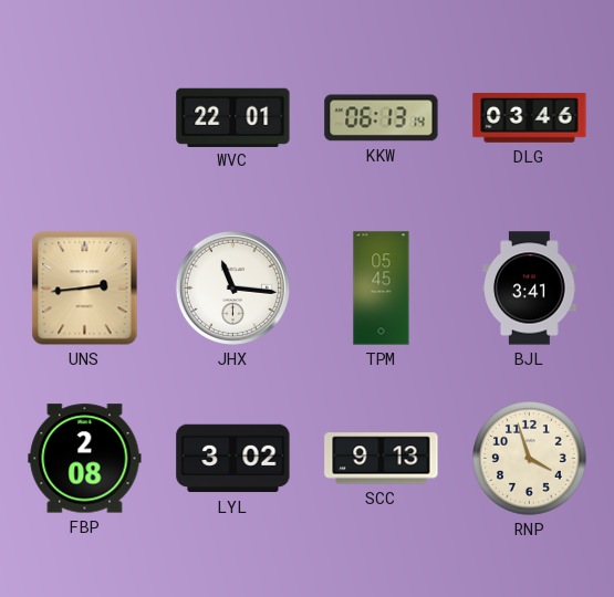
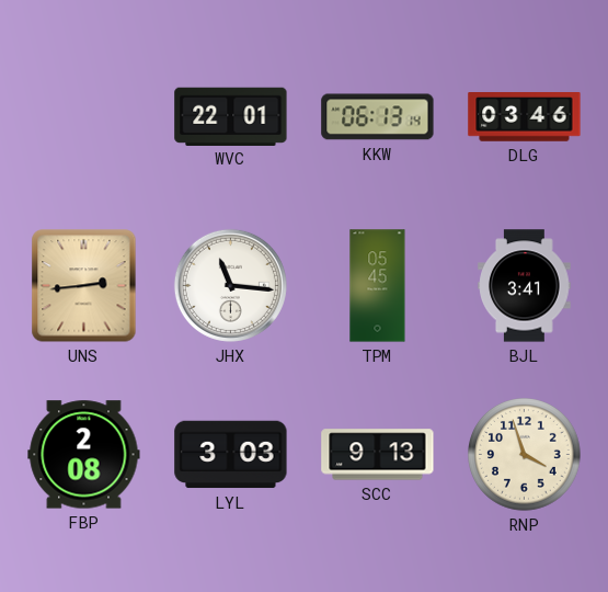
LYL: 3:02 -> 3:03
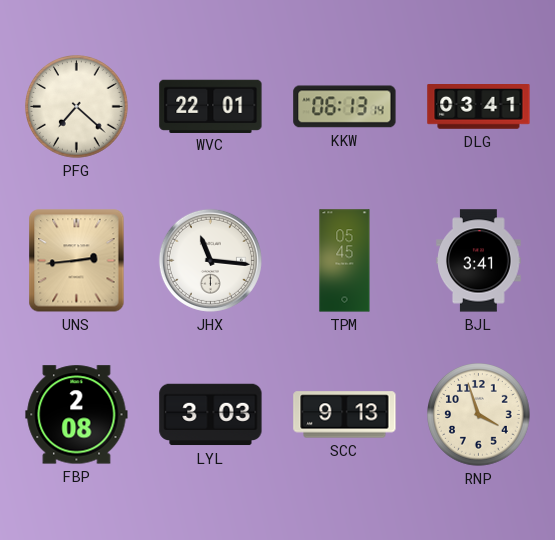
PFG: none -> 7:22
DLG: 03:46 -> 03:41
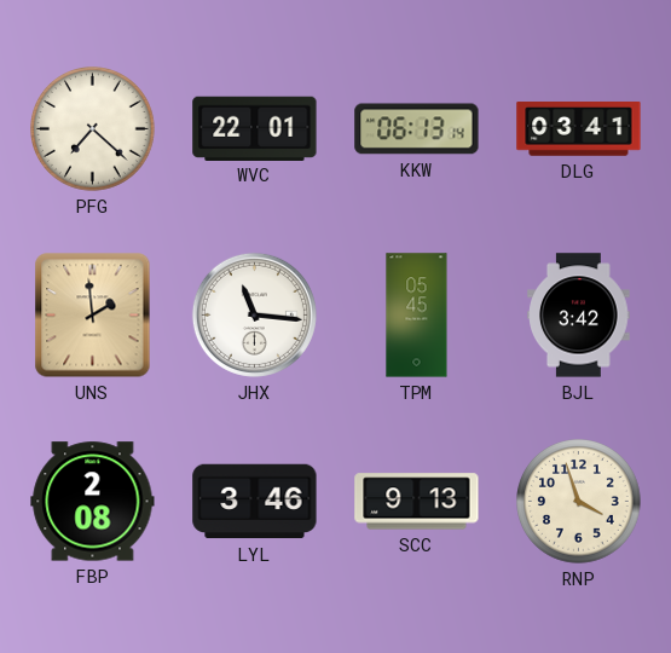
UNS: 2:44 -> 1:59
BJL: 3:41 -> 3:42
LYL: 3:03 -> 3:46
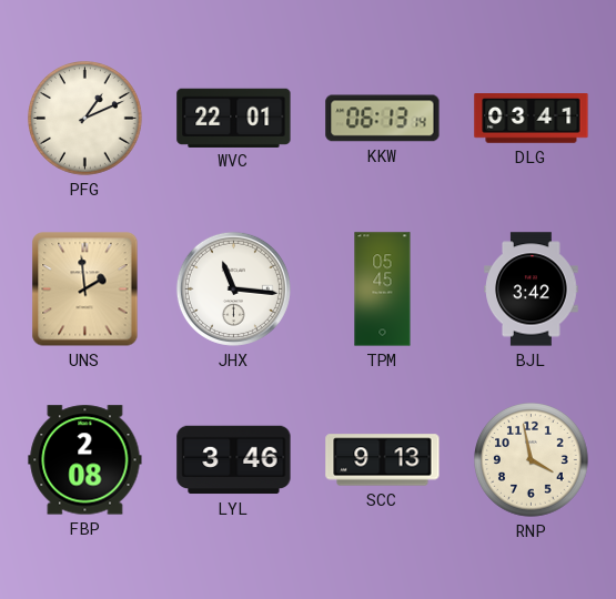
PFG: 7:22 -> 1:11
RNP: 3:57 -> 3:58
